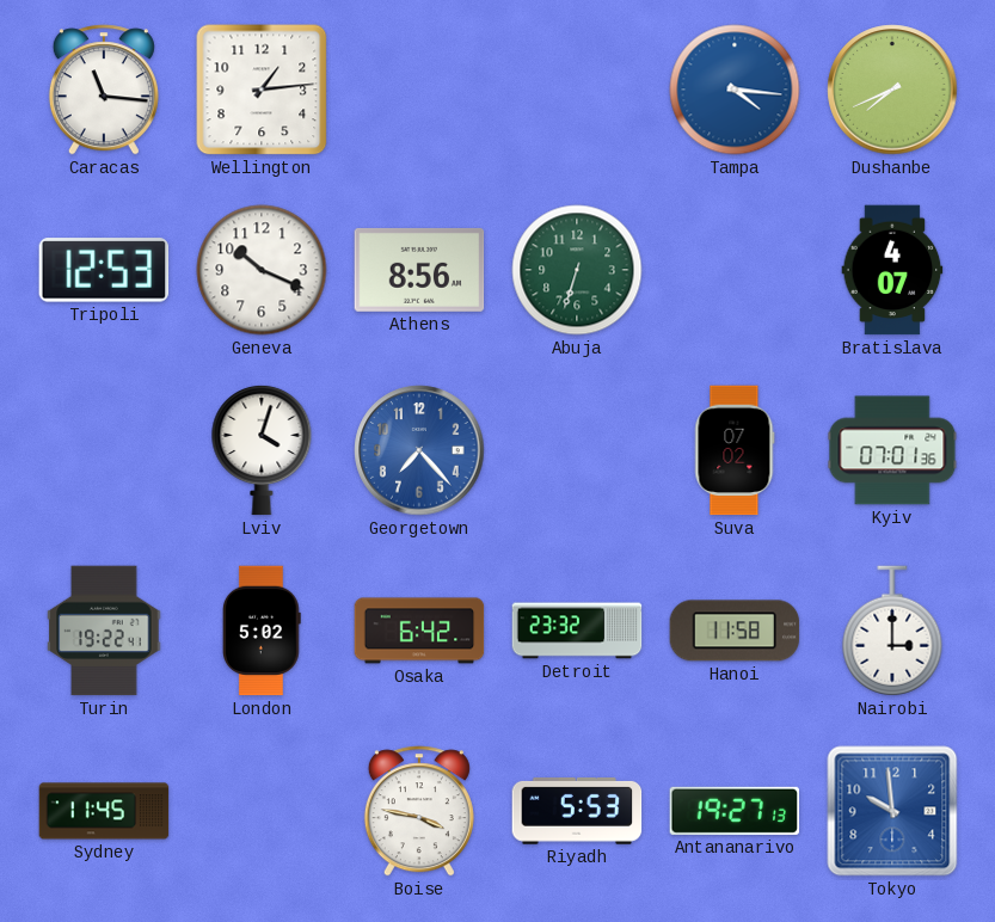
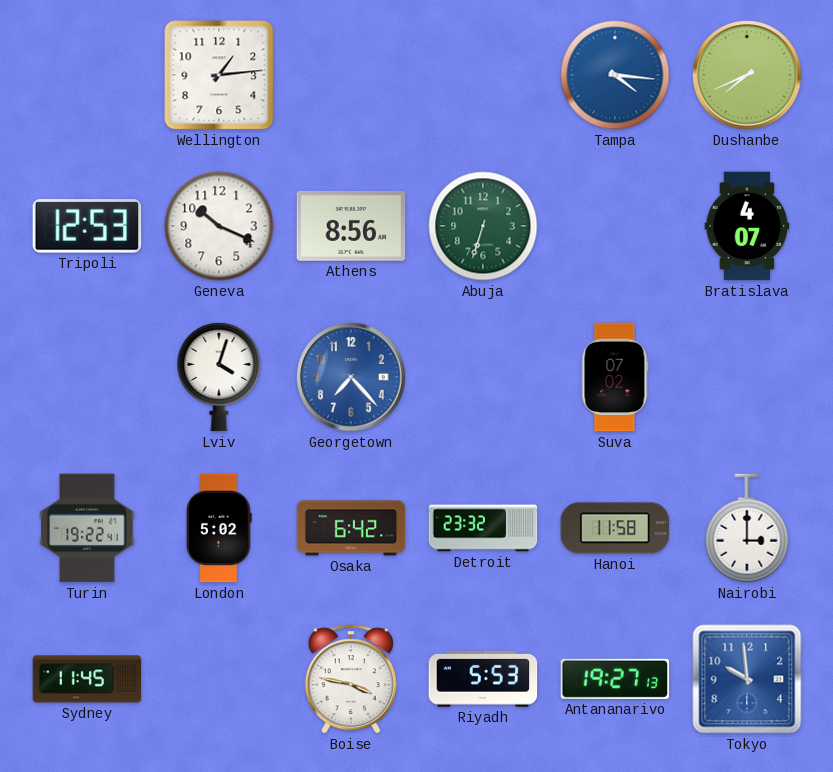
Caracas: 11:16 -> none
Kyiv: 07:01 -> none
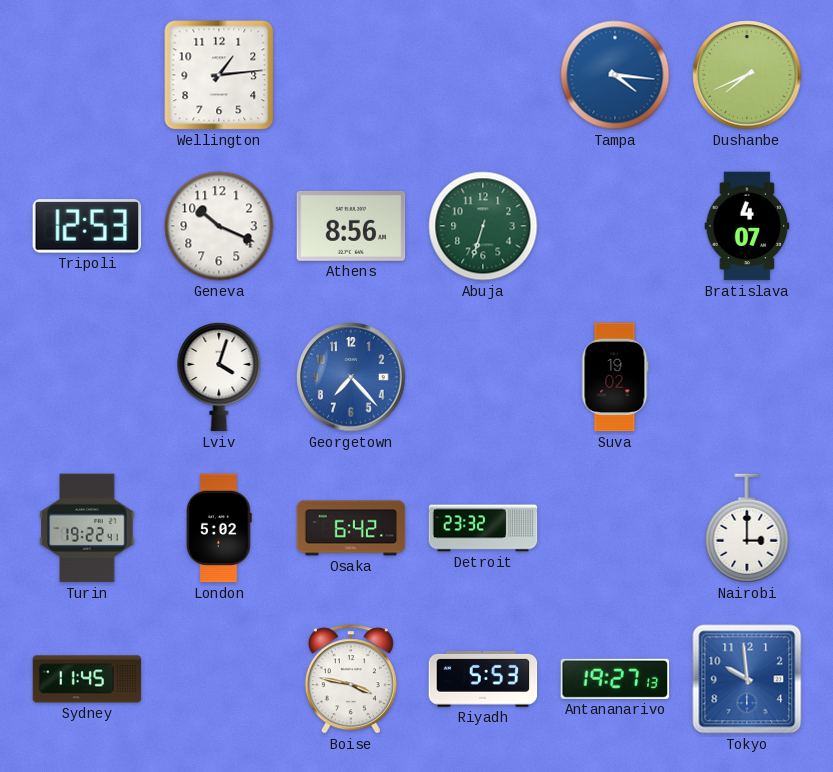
Suva: 07:02 -> 19:02
Hanoi: 11:58 -> none
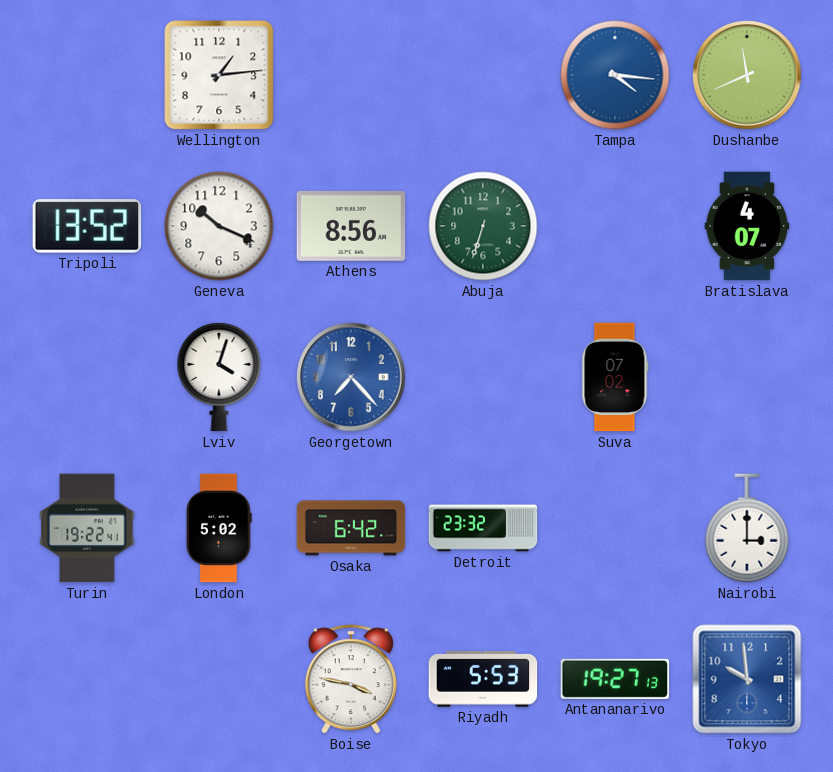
Dushanbe: 7:41 -> 11:41
Tripoli: 12:53 -> 13:52
Suva: 19:02 -> 07:02
Sydney: 11:45 -> none
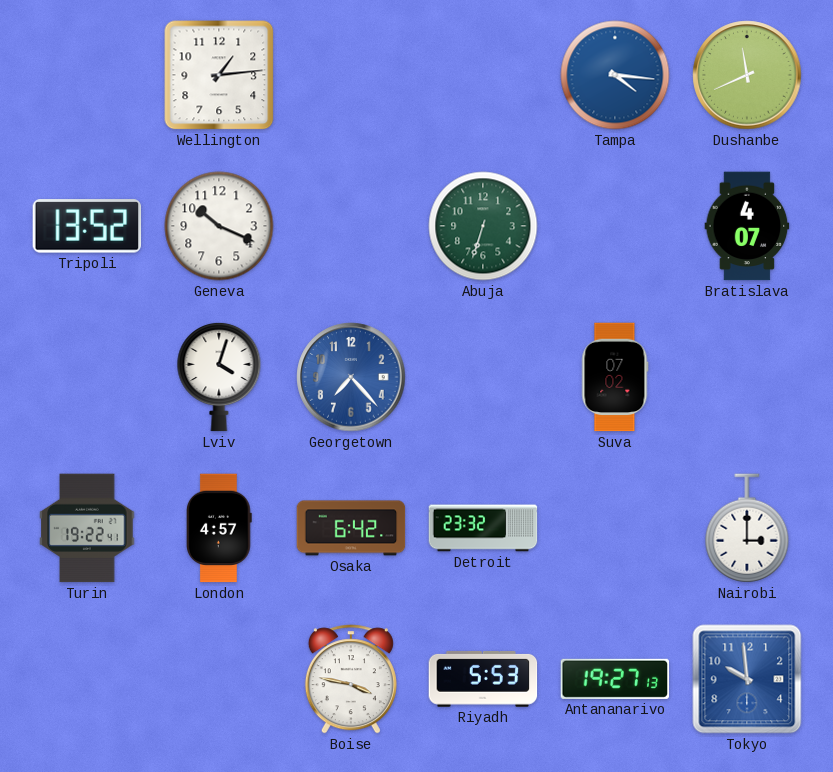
Athens: 8:56 -> none
London: 5:02 -> 4:57
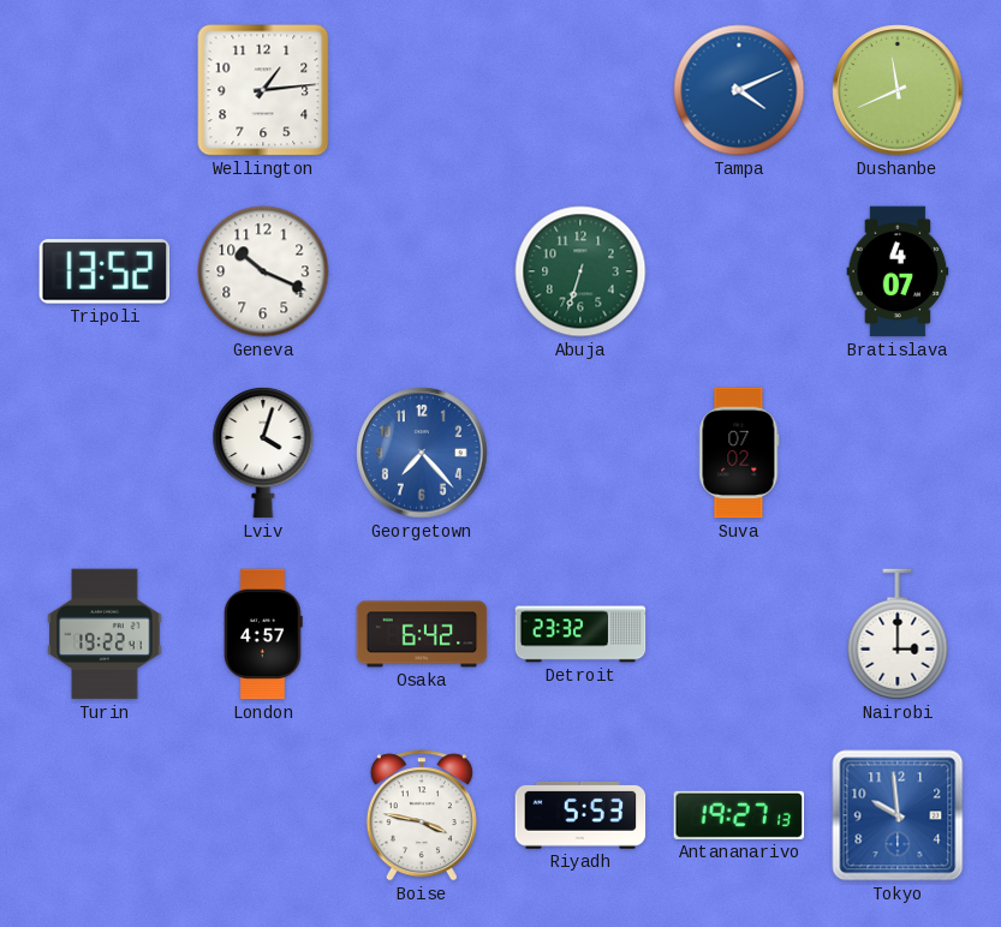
Tampa: 4:16 -> 4:11
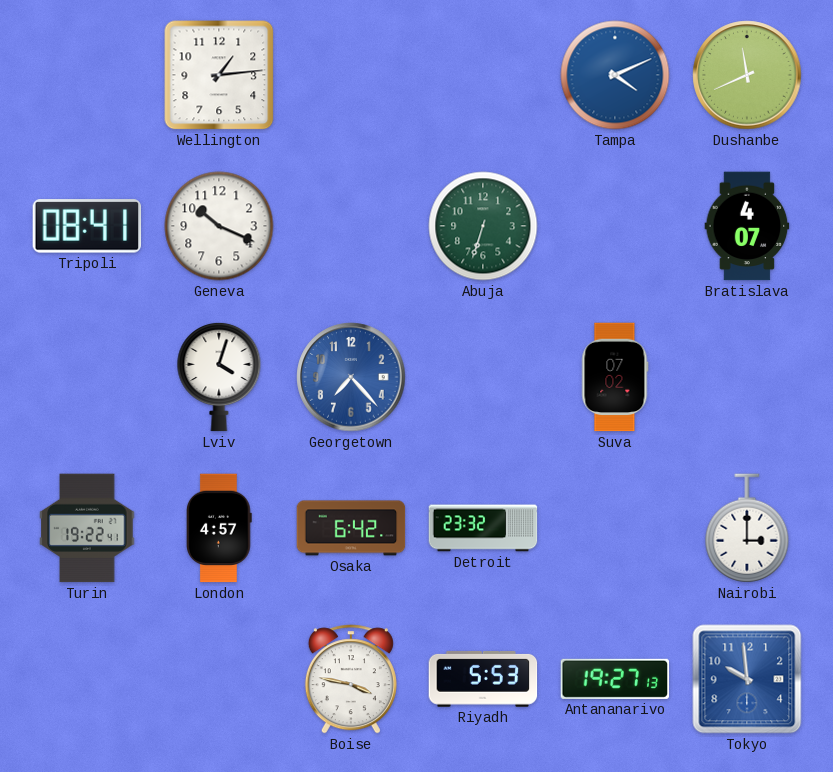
Tripoli: 13:52 -> 08:41
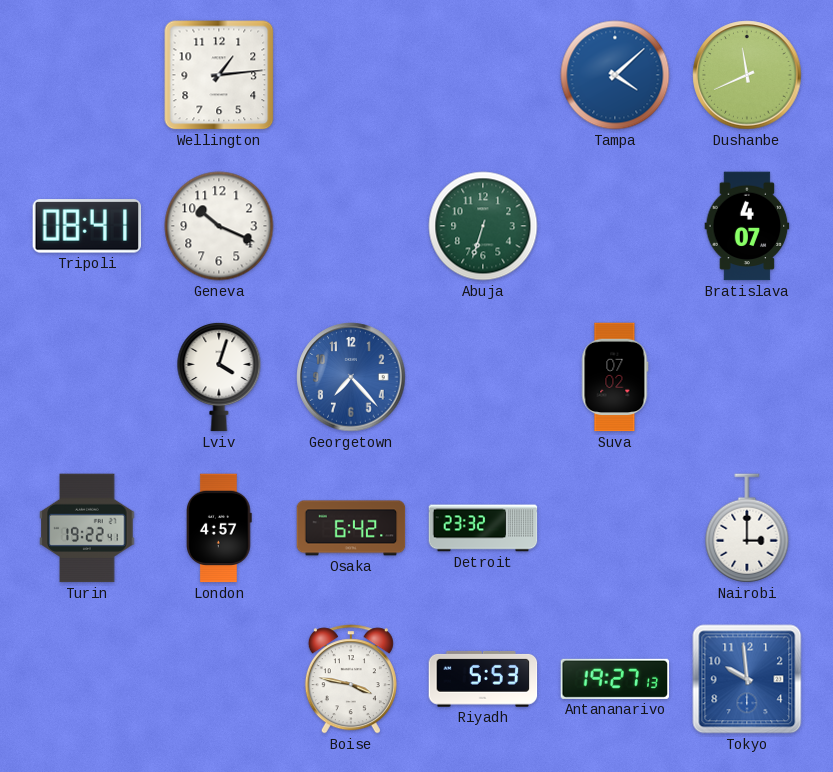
Tampa: 4:11 -> 4:08
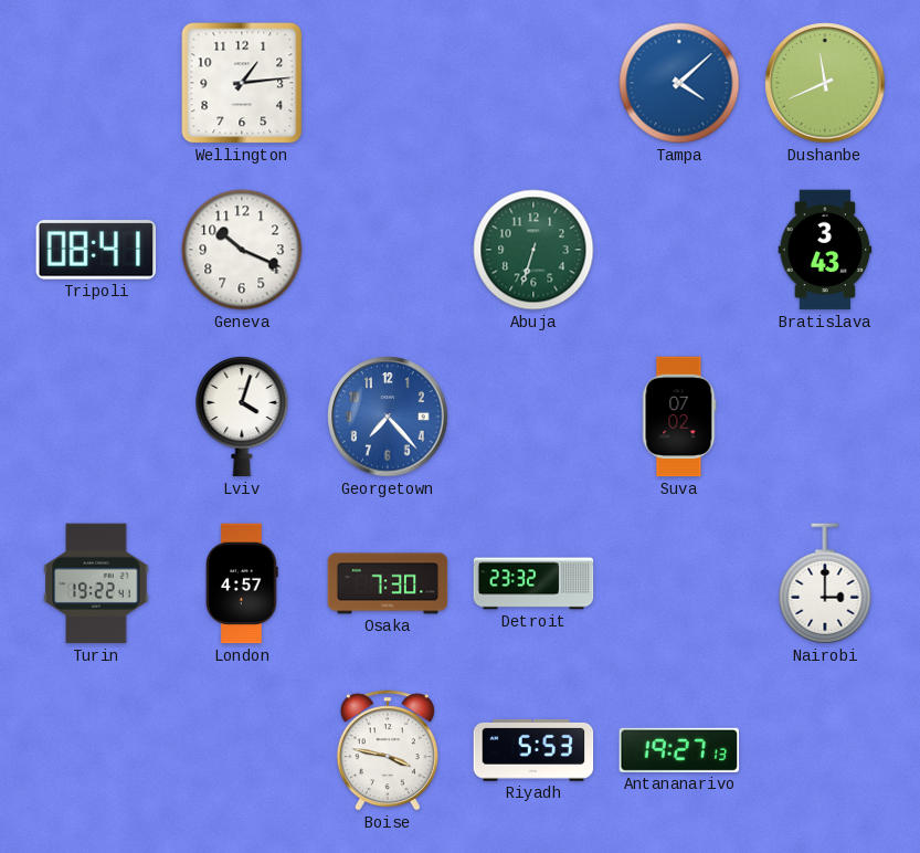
Bratislava: 4:07 -> 3:43
Osaka: 6:42 -> 7:30
Tokyo: 9:59 -> none
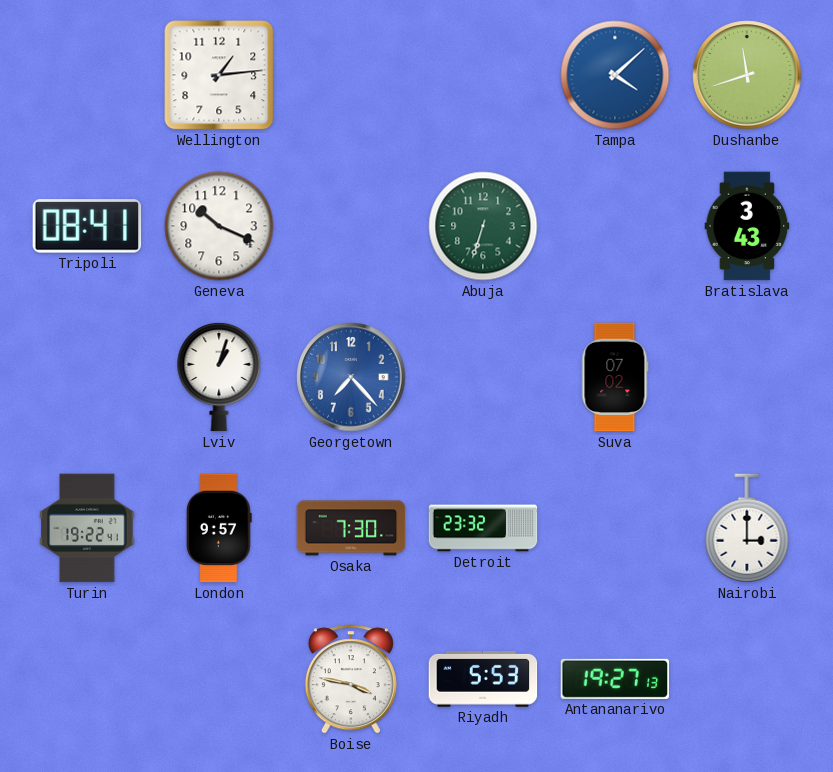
Dushanbe: 11:41 -> 11:42
Lviv: 4:03 -> 1:03
London: 4:57 -> 9:57
